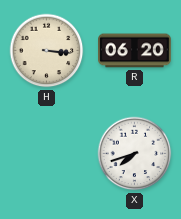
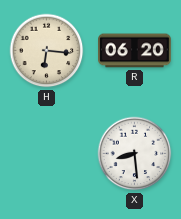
H: 3:16 -> 6:16
X: 7:42 -> 8:29
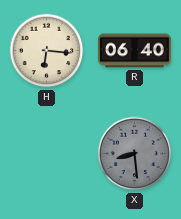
R: 06:20 -> 06:40
X dial: white -> grey
